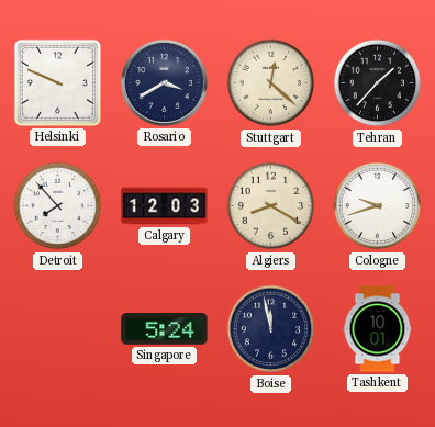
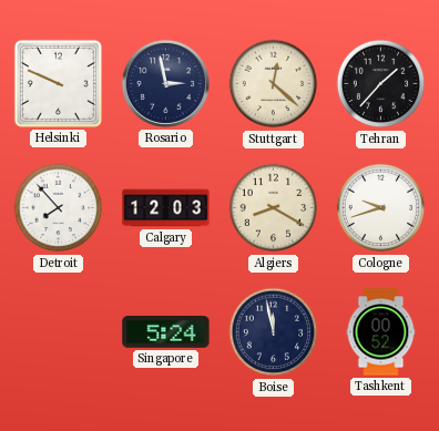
Rosario: 3:40 -> 2:58
Tashkent: 10:01 -> 00:52
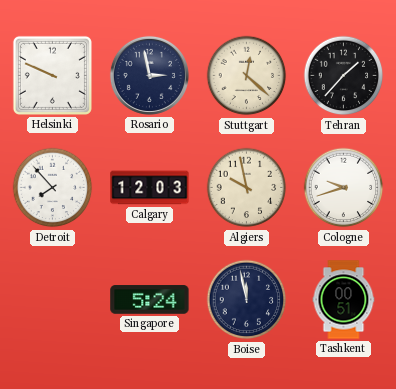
Algiers: 8:20 -> 9:58
Tashkent: 00:52 -> 00:51
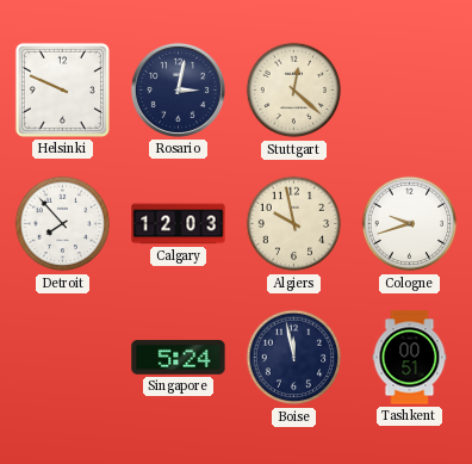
Rosario: 2:58 -> 3:02
Tehran: 1:37 -> none
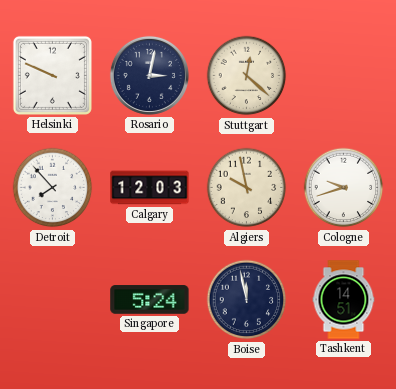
Tashkent: 00:51 -> 14:51
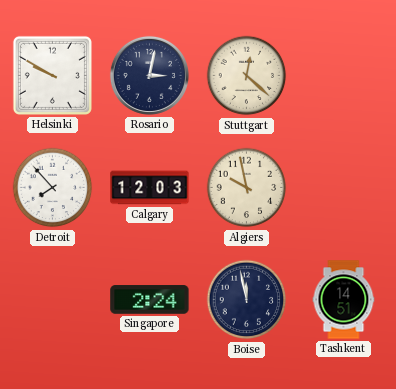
Helsinki: 9:49 -> 9:50
Cologne: 9:42 -> none
Singapore: 5:24 -> 2:24
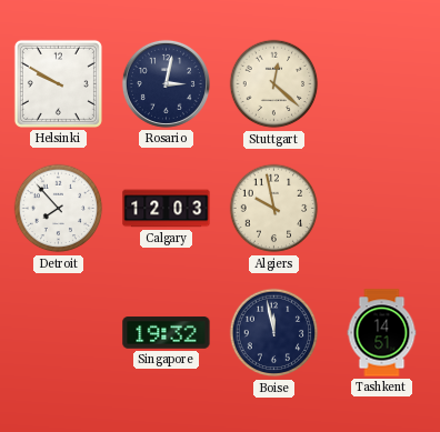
Singapore: 2:24 -> 19:32
